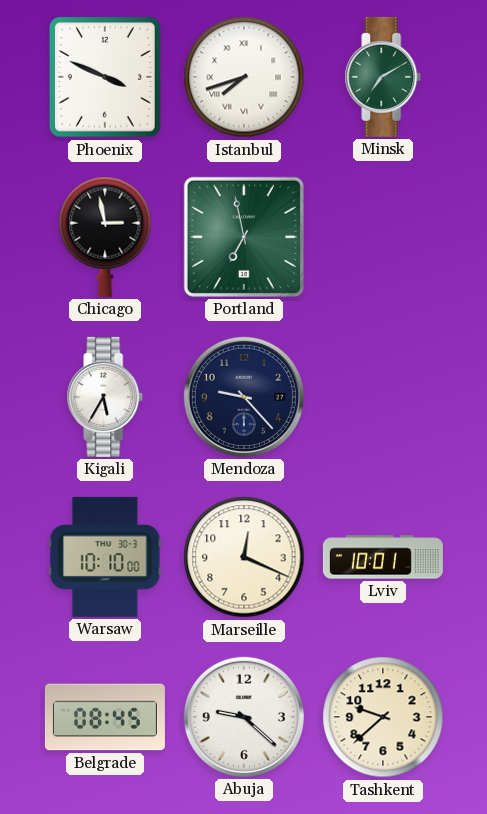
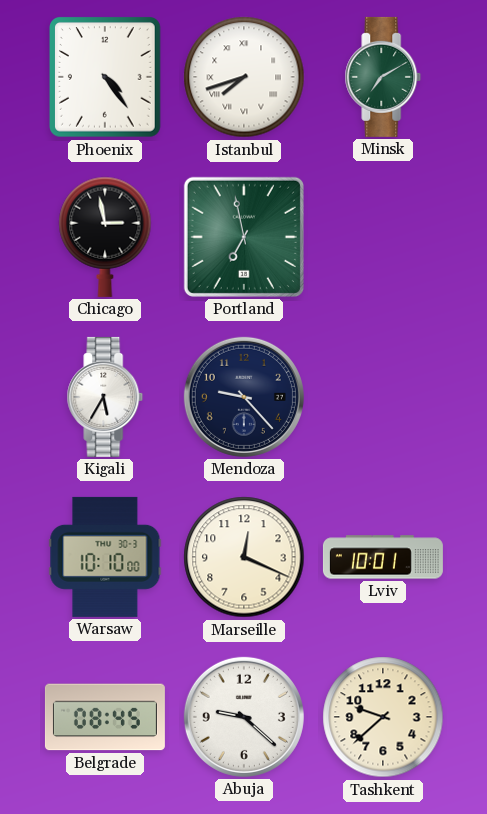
Phoenix: 3:49 -> 4:24
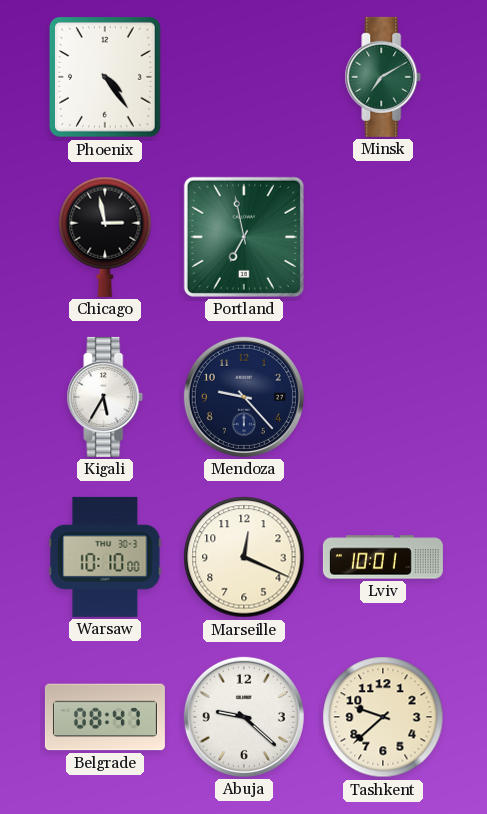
Istanbul: 7:42 -> none
Belgrade: 08:45 -> 08:47
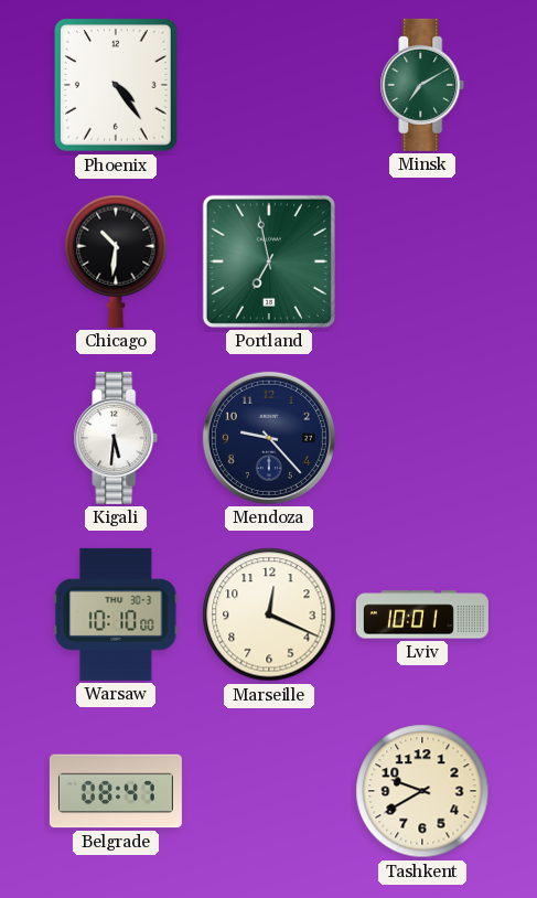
Chicago: 2:58 -> 10:31
Kigali: 5:35 -> 5:31
Abuja: 9:22 -> none
Tashkent: 9:38 -> 9:40
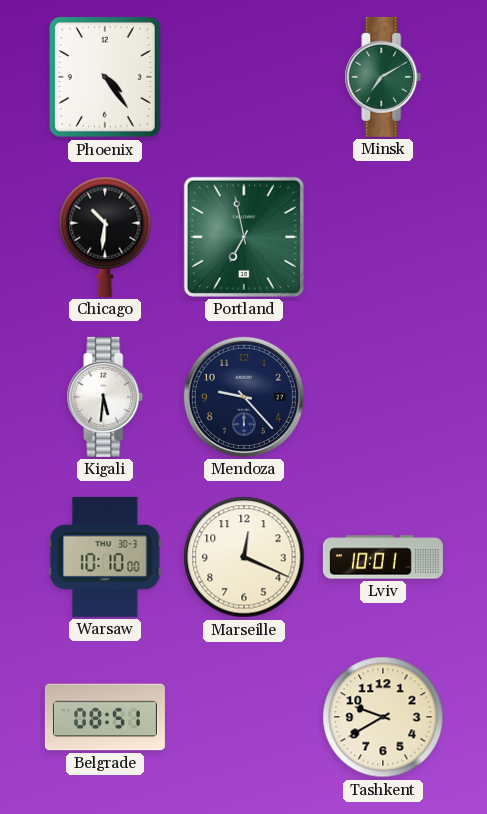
Belgrade: 08:47 -> 08:51
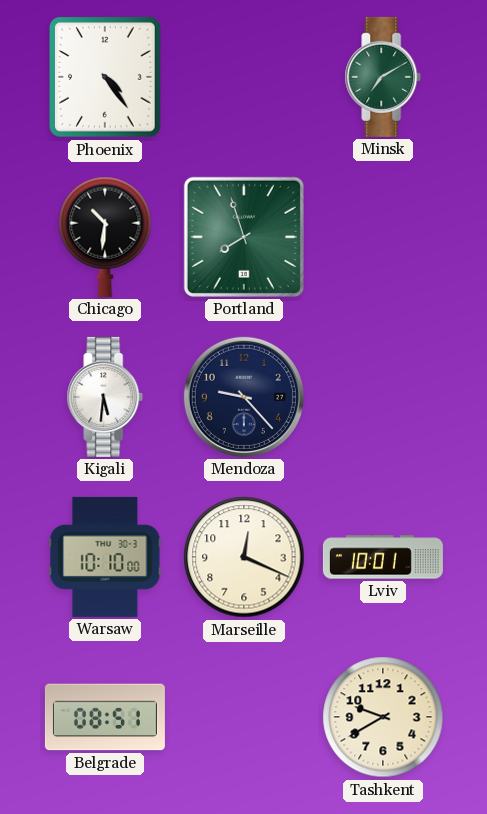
Portland: 6:58 -> 7:57
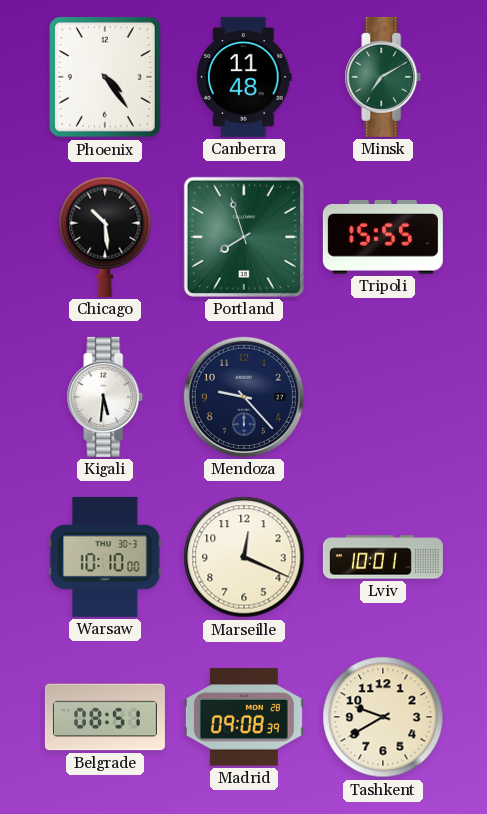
Canberra: none -> 11:48
Chicago: 10:31 -> 10:29
Tripoli: none -> 15:55
Madrid: none -> 09:08
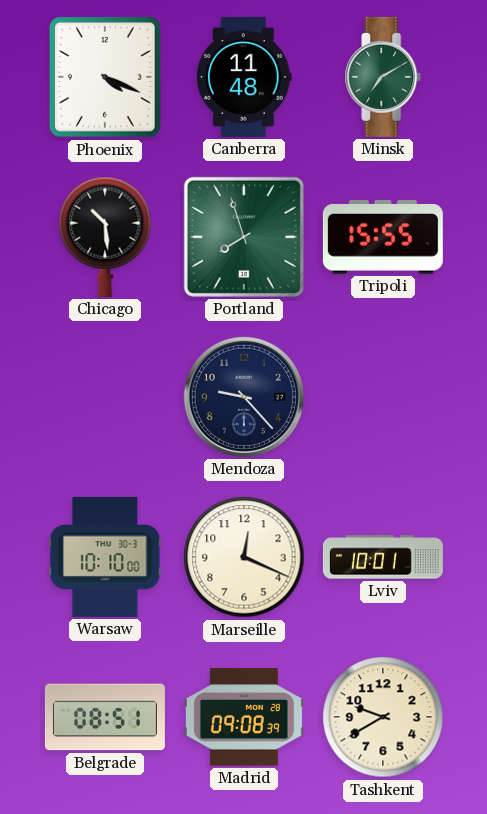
Phoenix: 4:24 -> 4:19
Kigali: 5:31 -> none
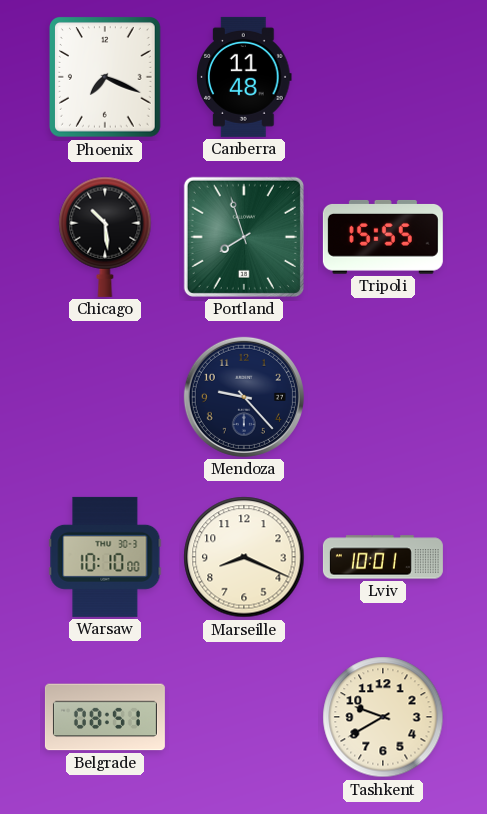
Phoenix: 4:19 -> 7:19
Minsk: 7:10 -> none
Marseille: 12:19 -> 8:19
Madrid: 09:08 -> none
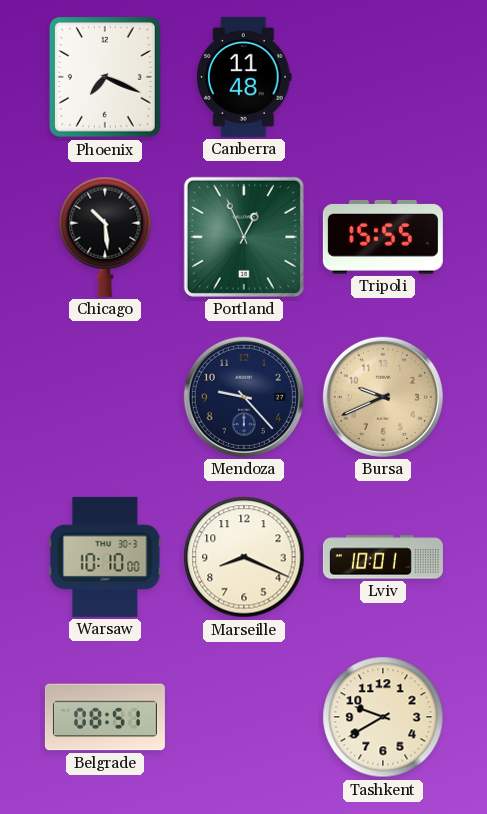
Portland: 7:57 -> 12:56
Bursa: none -> 9:41
